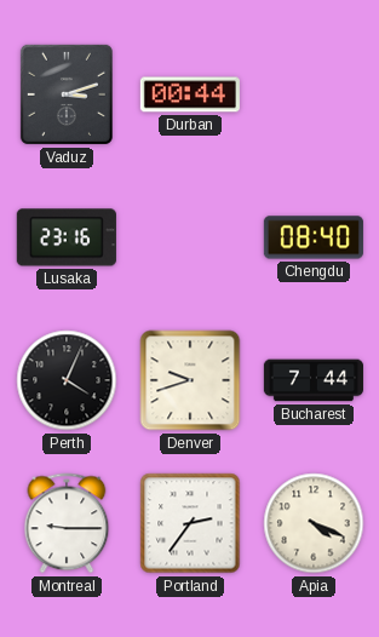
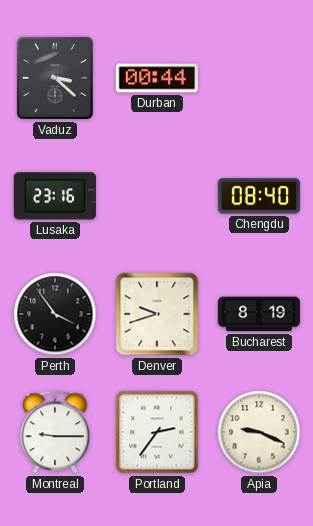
Vaduz: 3:12 -> 3:22
Perth: 4:04 -> 3:54
Bucharest: 7:44 -> 8:19
Apia: 4:19 -> 9:19
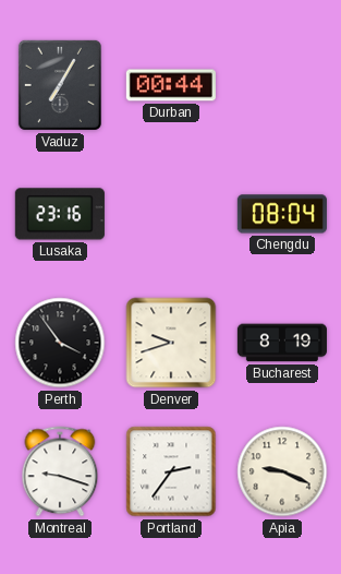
Vaduz: 3:22 -> 7:05
Chengdu: 08:40 -> 08:04
Montreal: 9:15 -> 9:18
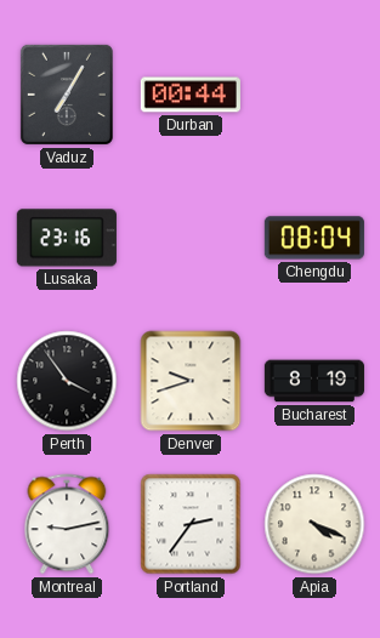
Montreal: 9:18 -> 9:13
Apia: 9:19 -> 4:19
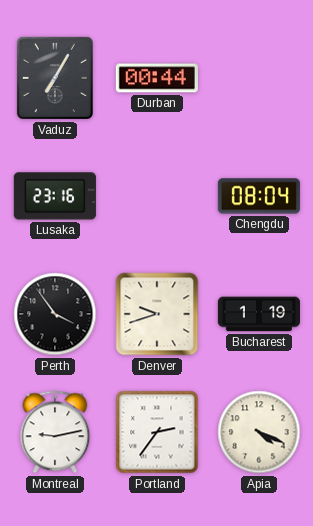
Bucharest: 8:19 -> 1:19
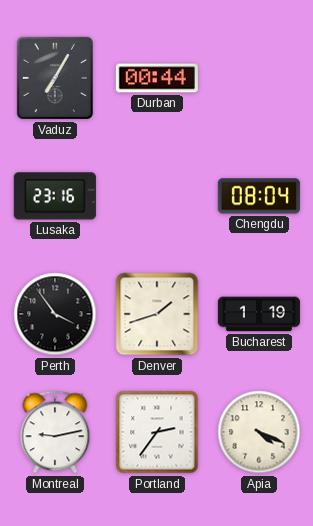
Denver: 9:42 -> 1:42
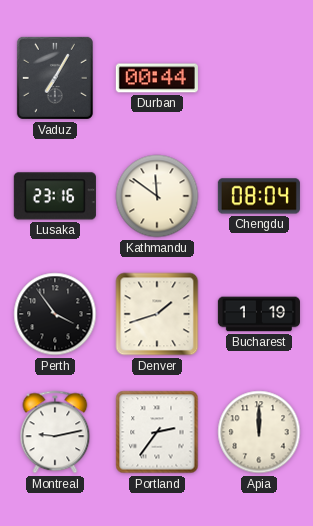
Kathmandu: none -> 11:51
Apia: 4:19 -> 12:00
